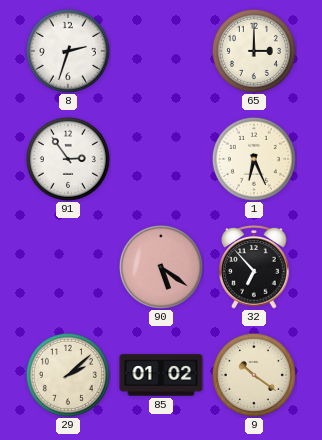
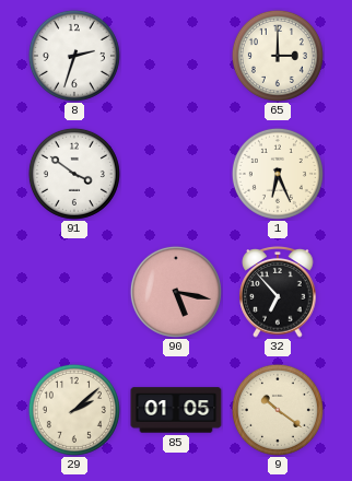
91: 2:54 -> 3:51
90: 5:21 -> 5:17
85: 01:02 -> 01:05
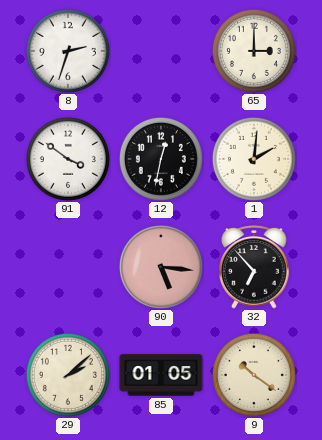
12: none -> 12:32
1: 6:26 -> 2:01
90: 5:17 -> 5:16
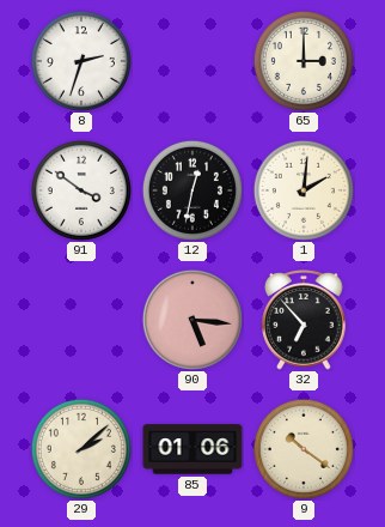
85: 01:05 -> 01:06
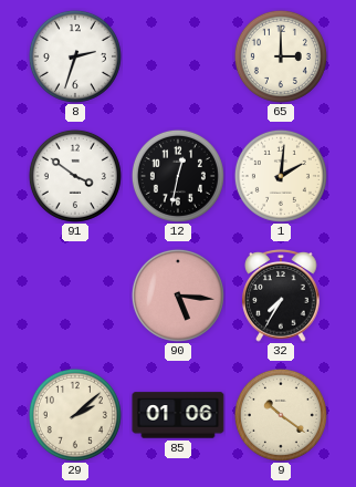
32: 6:53 -> 7:35
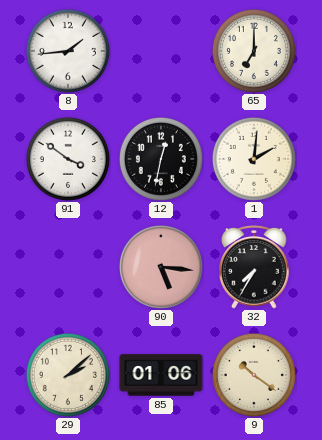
8: 2:33 -> 1:44
65: 3:00 -> 7:00
